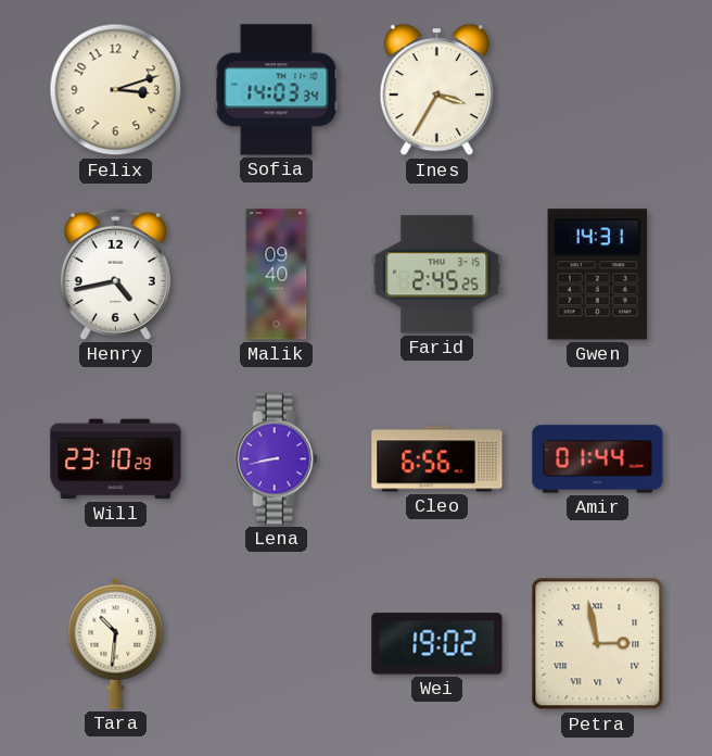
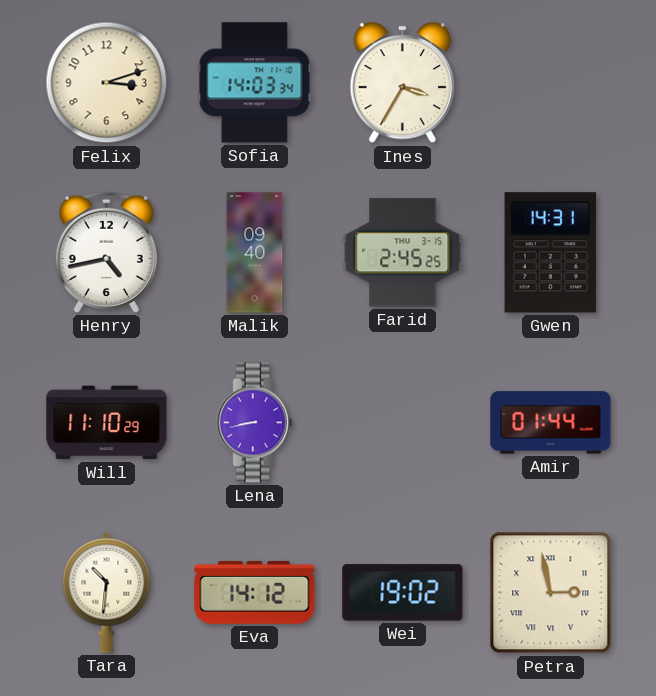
Will: 23:10 -> 11:10
Cleo: 6:56 -> none
Eva: none -> 14:12
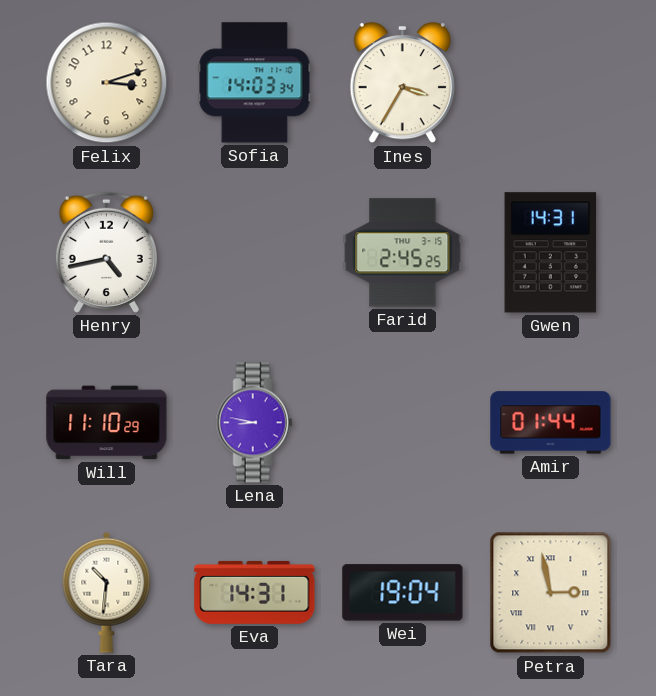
Malik: 09:40 -> none
Lena: 8:43 -> 8:47
Eva: 14:12 -> 14:31
Wei: 19:02 -> 19:04
